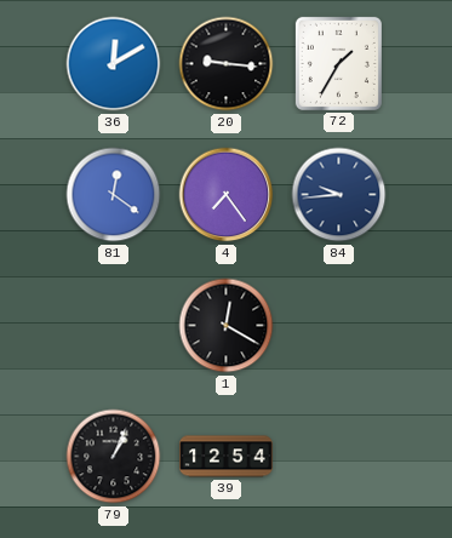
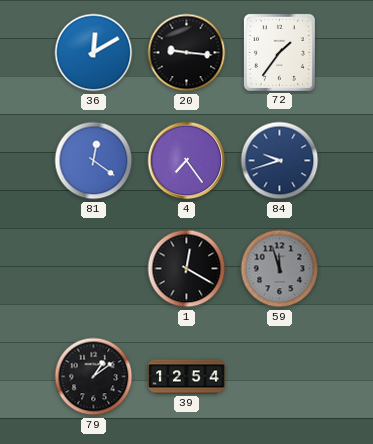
72: 1:35 -> 1:36
84: 9:44 -> 9:42
59: none -> 11:57
79: 1:04 -> 1:09
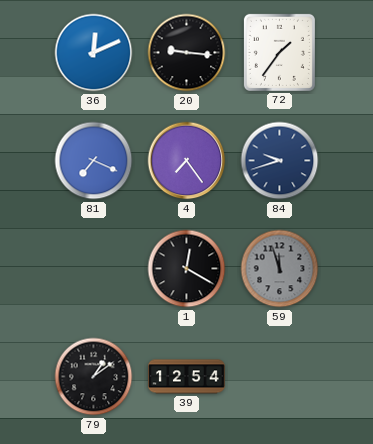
36: 12:10 -> 12:11
81: 12:21 -> 7:19
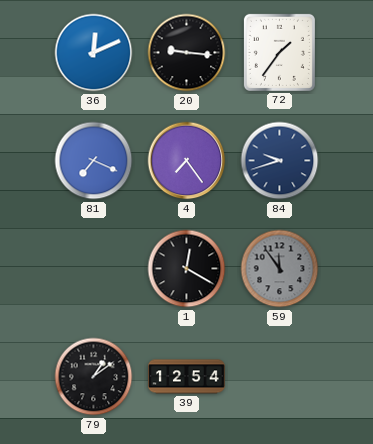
59: 11:57 -> 11:54
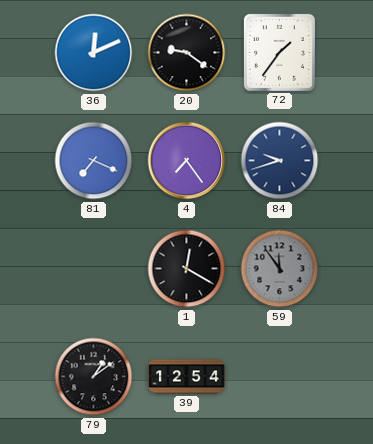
20: 9:16 -> 9:21
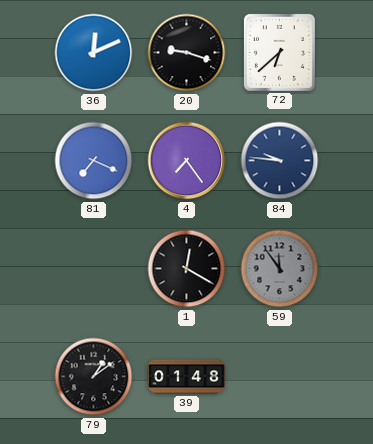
20: 9:21 -> 9:18
72: 1:36 -> 6:38
84: 9:42 -> 9:46
39: 12:54 -> 01:48
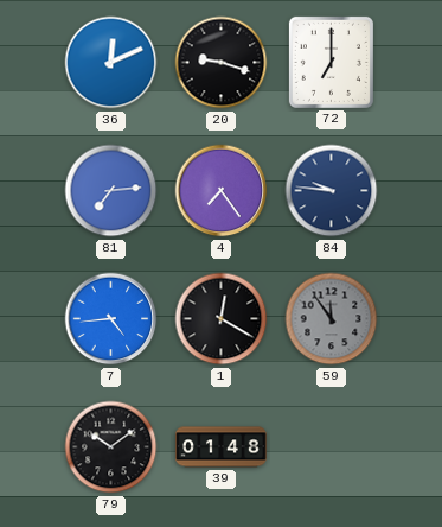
72: 6:38 -> 7:00
81: 7:19 -> 7:14
7: none -> 4:44
79: 1:09 -> 10:09
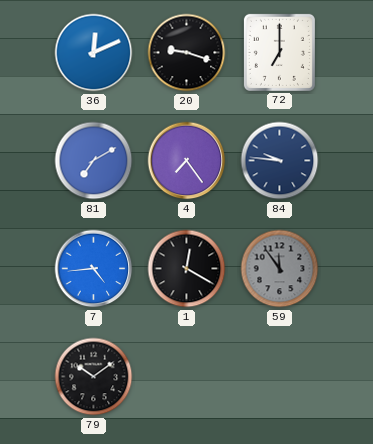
81: 7:14 -> 7:10
39: 01:48 -> none
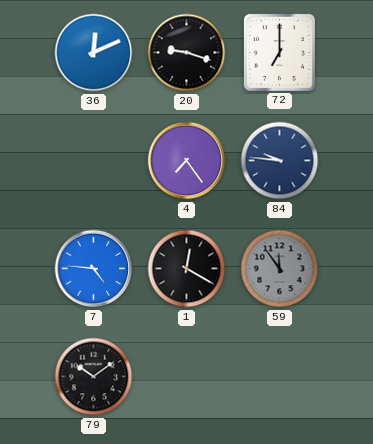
81: 7:10 -> none
7: 4:44 -> 4:46
